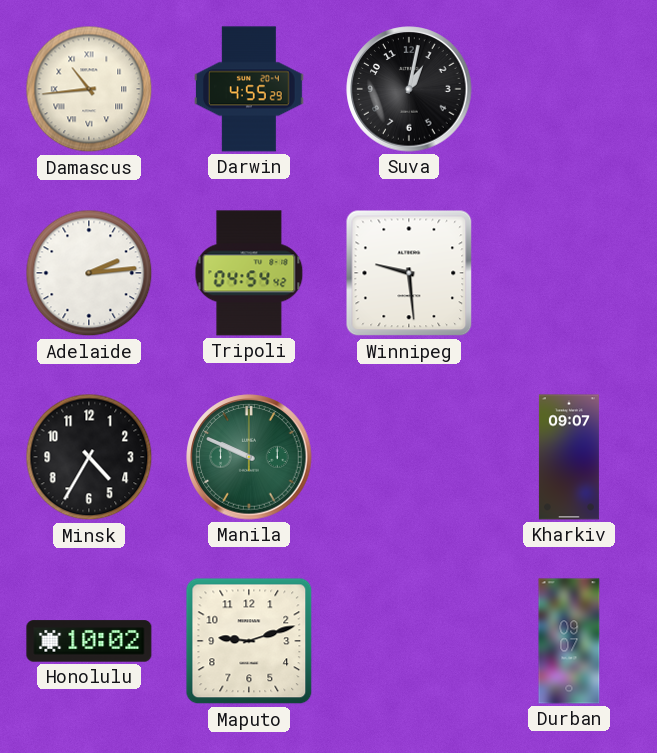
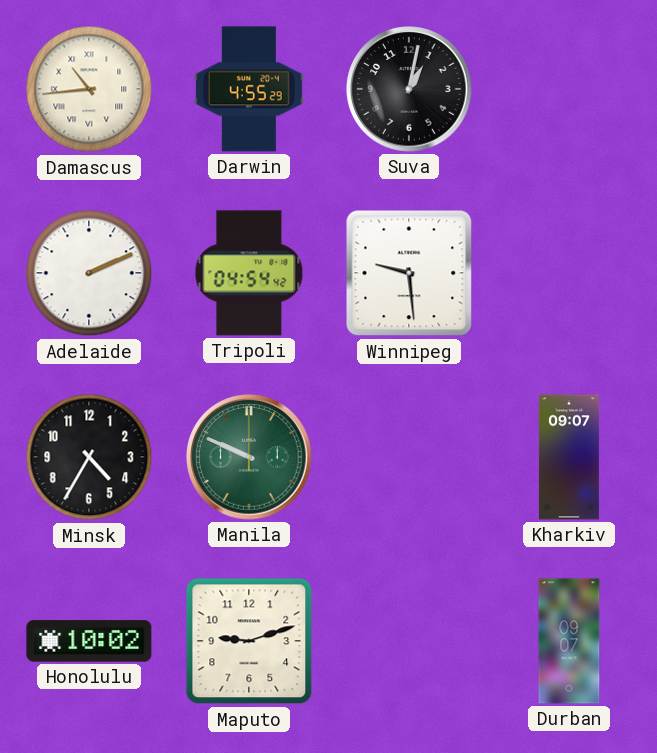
Adelaide: 2:14 -> 2:11
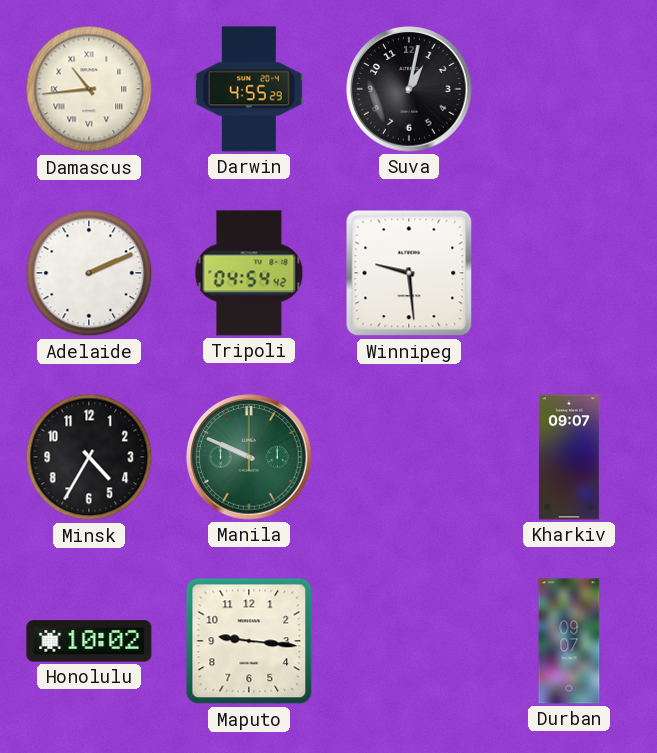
Maputo: 9:12 -> 9:16
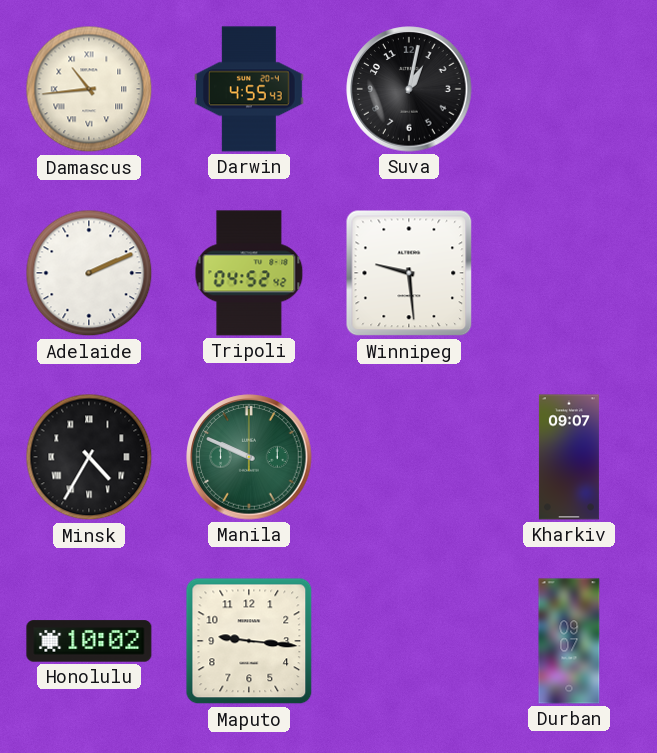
Darwin: 4:55:29 -> 4:55:43
Tripoli: 04:54 -> 04:52
Minsk numerals: Arabic -> Roman
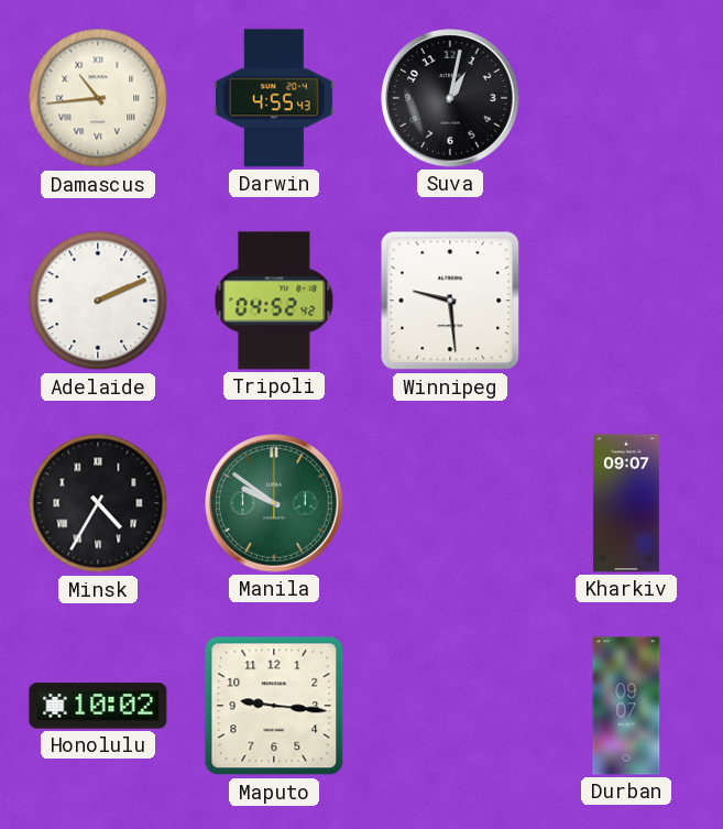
Manila: 9:49 -> 9:51
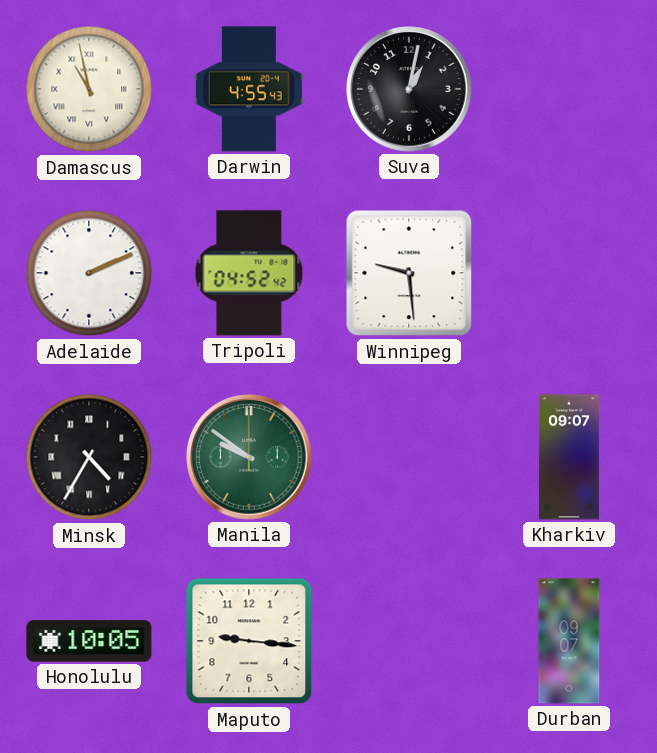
Damascus: 10:44 -> 10:58
Honolulu: 10:02 -> 10:05
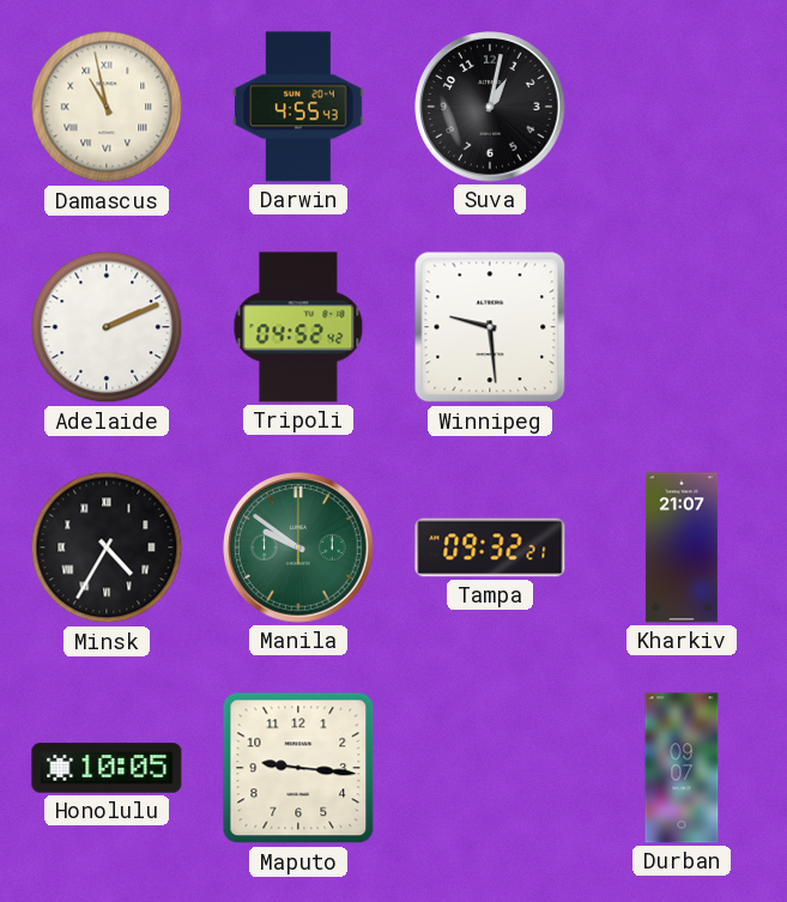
Tampa: none -> 09:32
Kharkiv: 09:07 -> 21:07
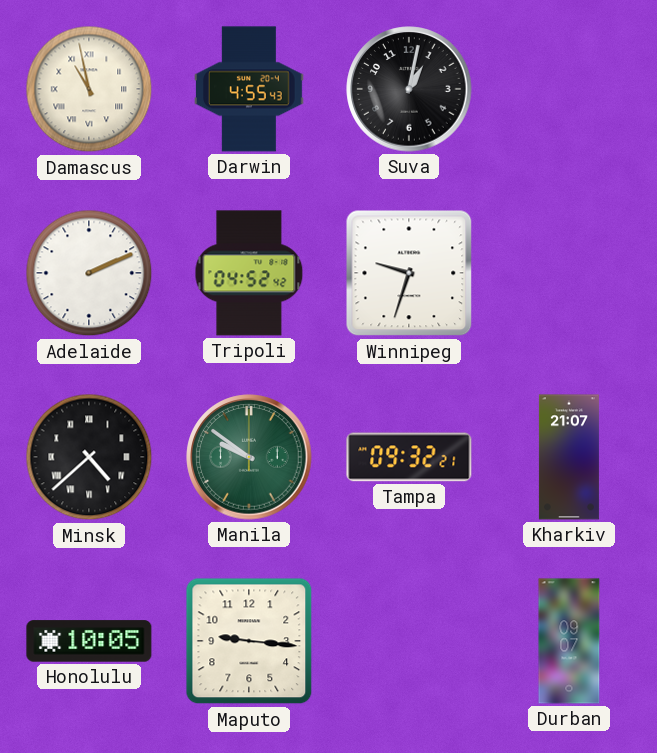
Winnipeg: 9:29 -> 9:33
Minsk: 4:35 -> 4:38
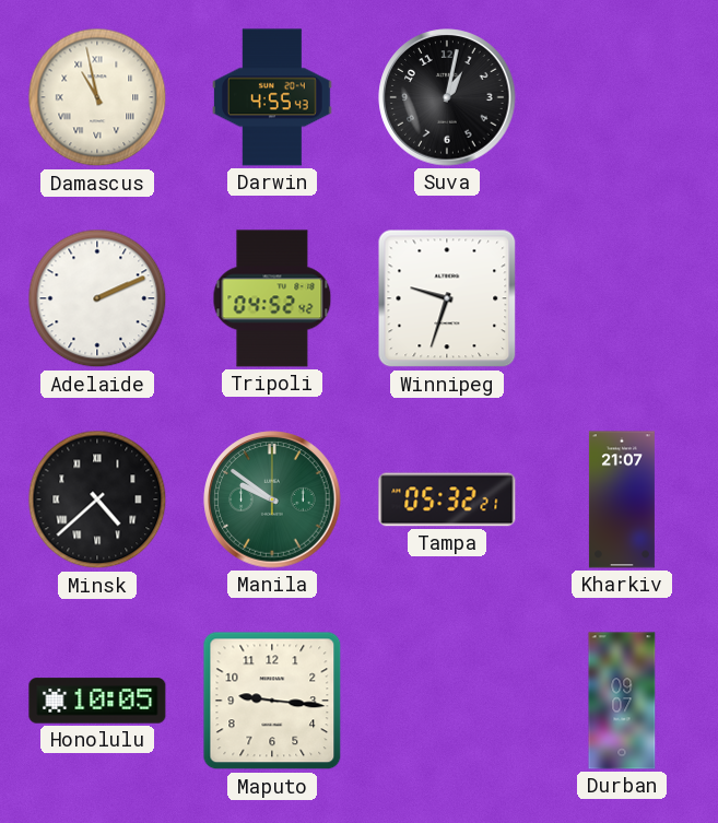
Tampa: 09:32 -> 05:32
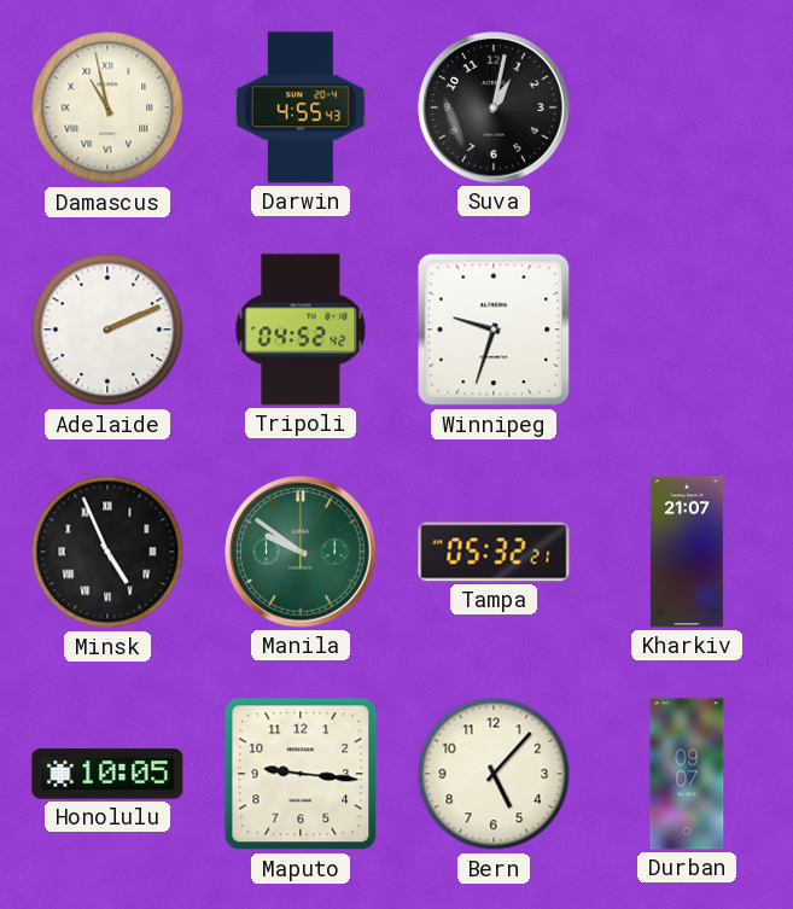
Minsk: 4:38 -> 4:56
Bern: none -> 5:07
